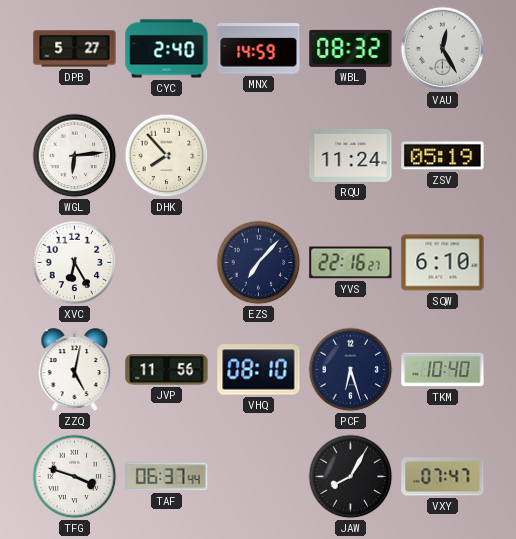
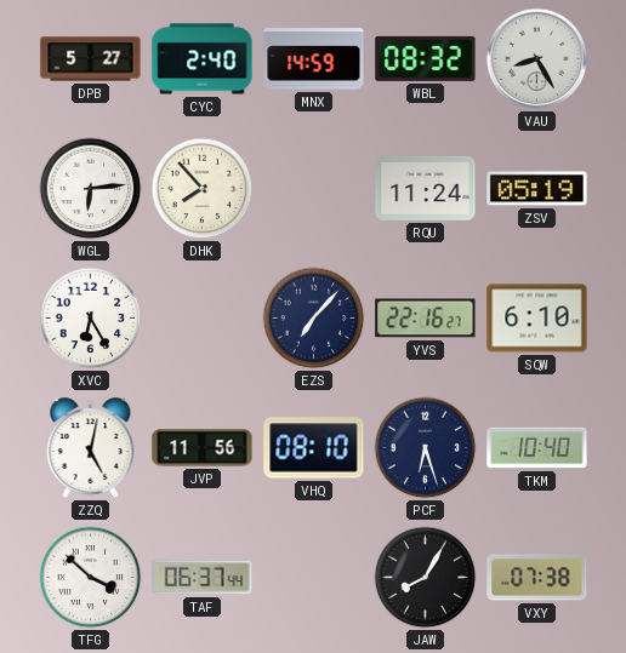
VAU: 12:25 -> 8:25
TFG: 3:48 -> 3:52
VXY: 07:47 -> 07:38
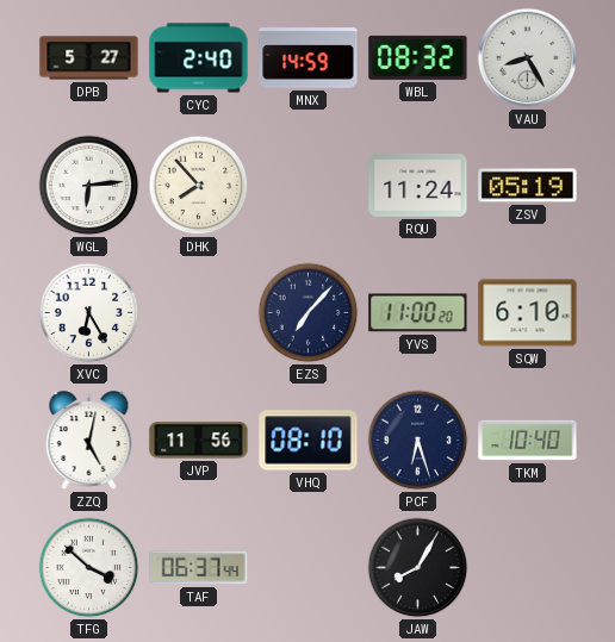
YVS: 22:16 -> 11:00
VXY: 07:38 -> none
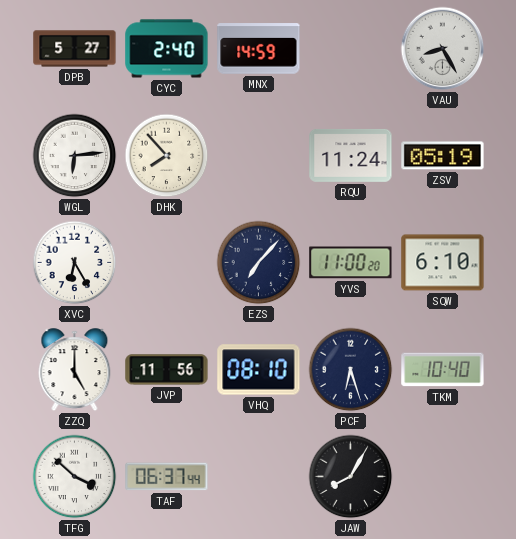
WBL: 08:32 -> none
ZZQ: 5:02 -> 5:00
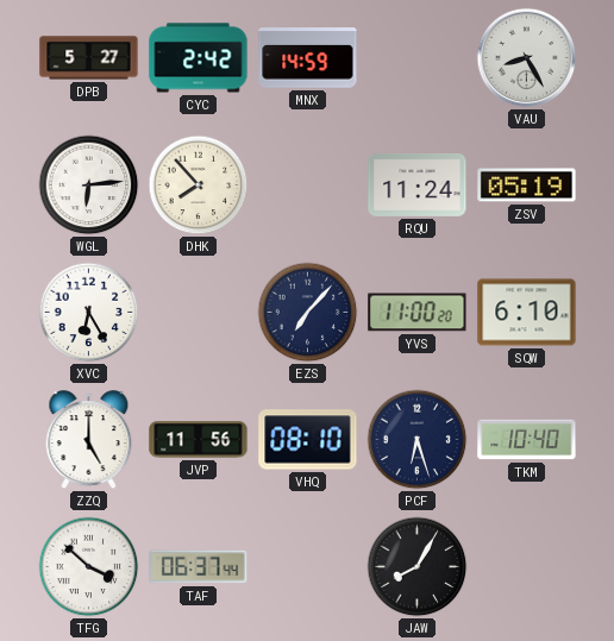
CYC: 2:40 -> 2:42
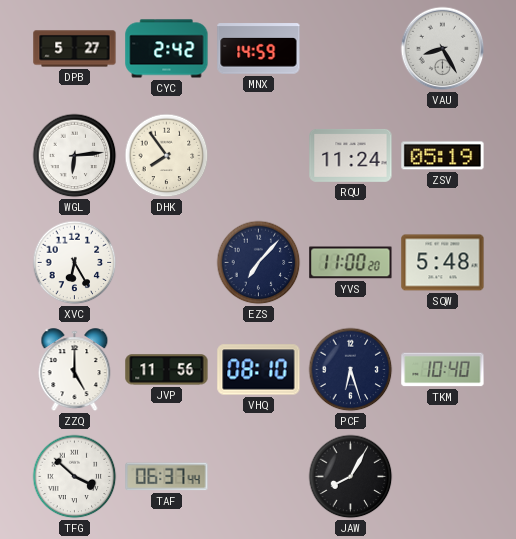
DHK: 7:53 -> 7:54
SQW: 6:10 -> 5:48
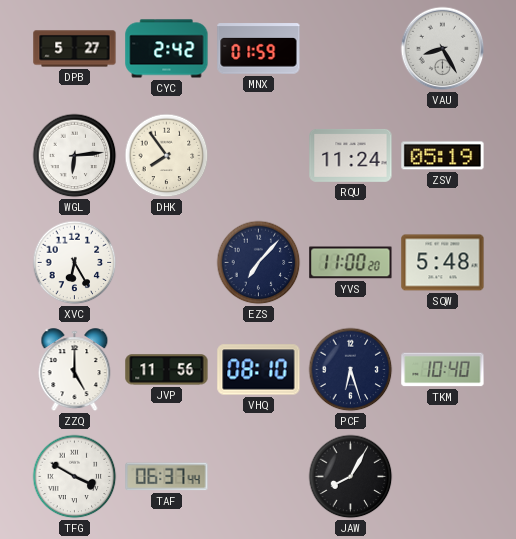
MNX: 14:59 -> 01:59
TFG: 3:52 -> 3:50
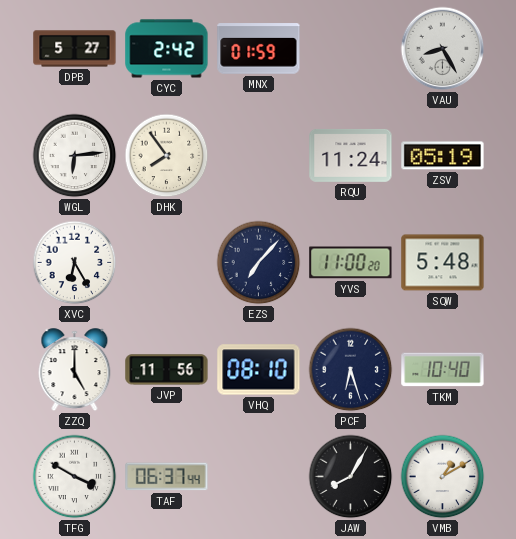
VMB: none -> 1:10
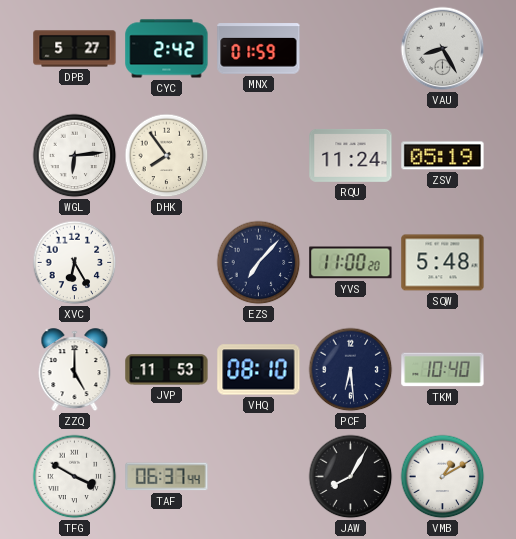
JVP: 11:56 -> 11:53
PCF: 6:27 -> 6:29
